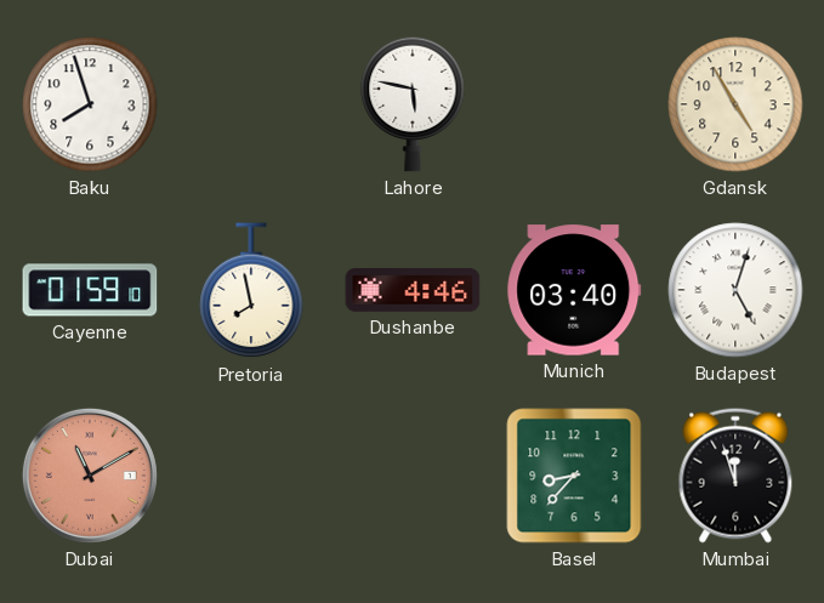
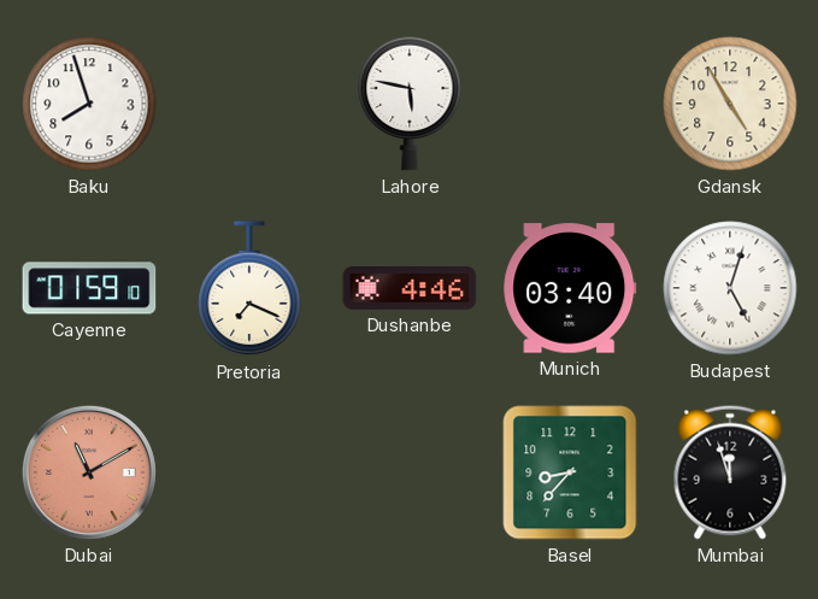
Pretoria: 7:58 -> 7:19
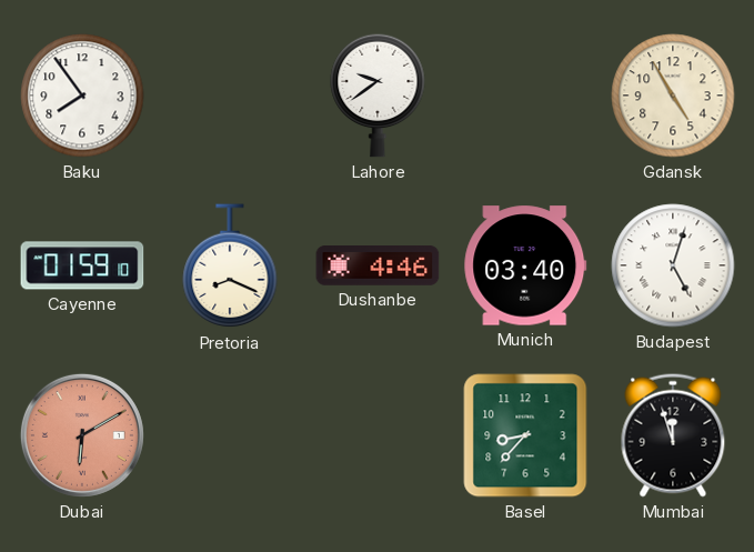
Baku: 7:57 -> 7:54
Lahore: 5:47 -> 9:39
Pretoria: 7:19 -> 8:19
Dubai: 11:10 -> 6:10
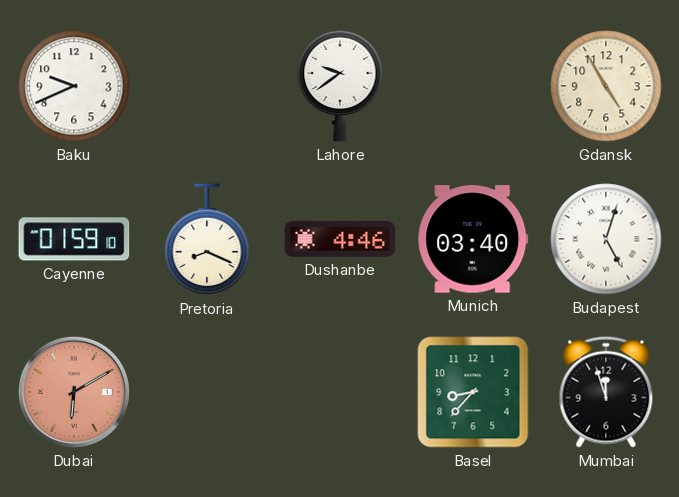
Baku: 7:54 -> 9:41
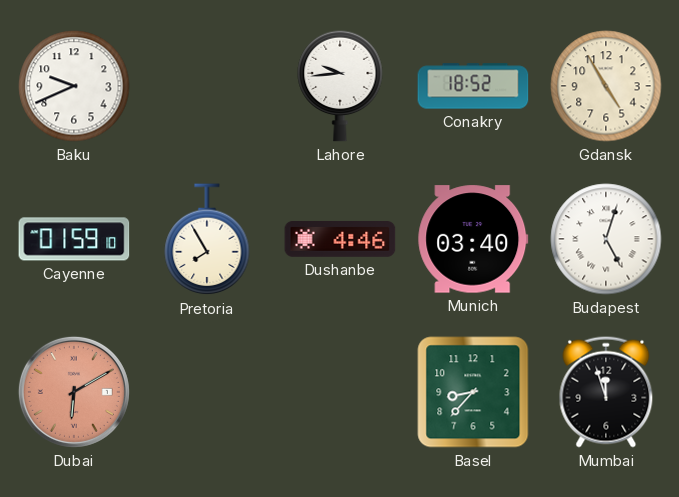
Lahore: 9:39 -> 9:44
Conakry: none -> 18:52
Pretoria: 8:19 -> 7:55
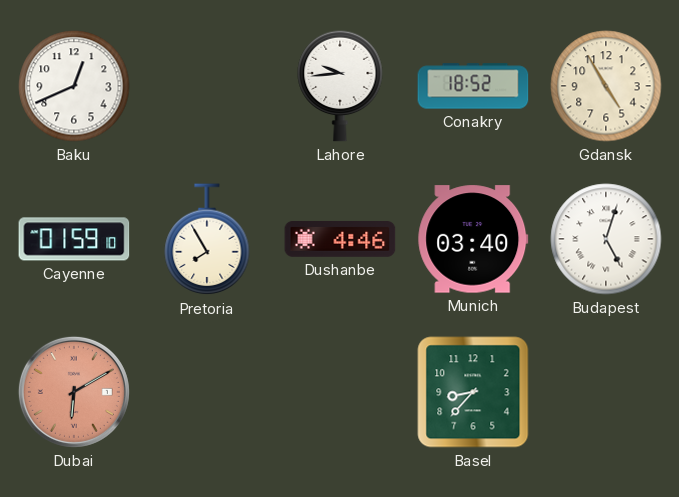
Baku: 9:41 -> 12:41
Mumbai: 11:57 -> none
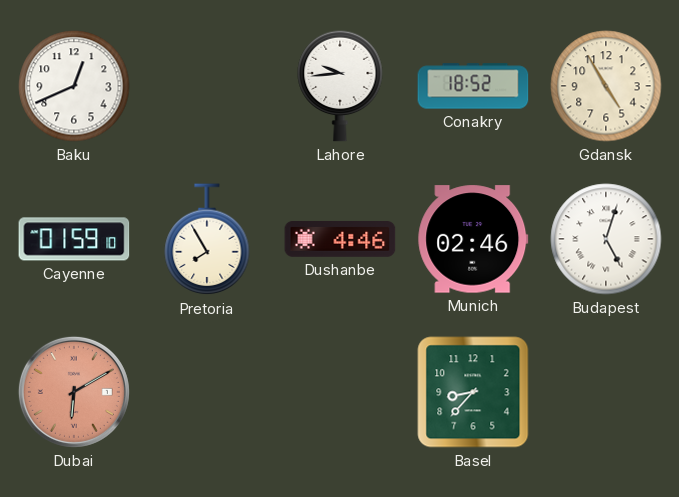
Munich: 03:40 -> 02:46
